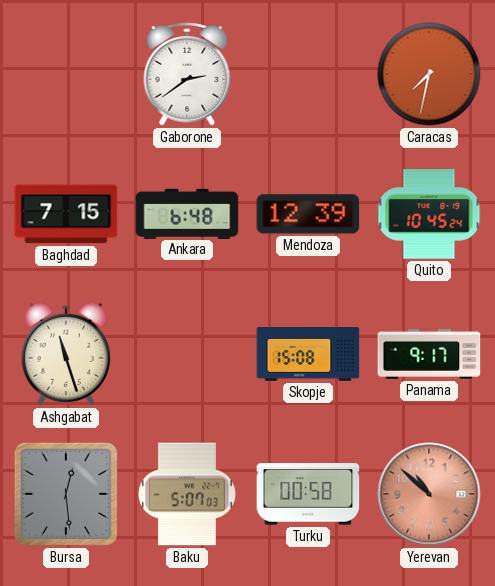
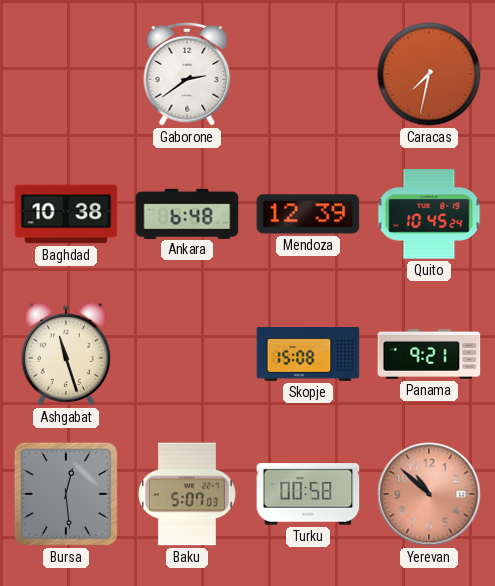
Baghdad: 7:15 -> 10:38
Panama: 9:17 -> 9:21
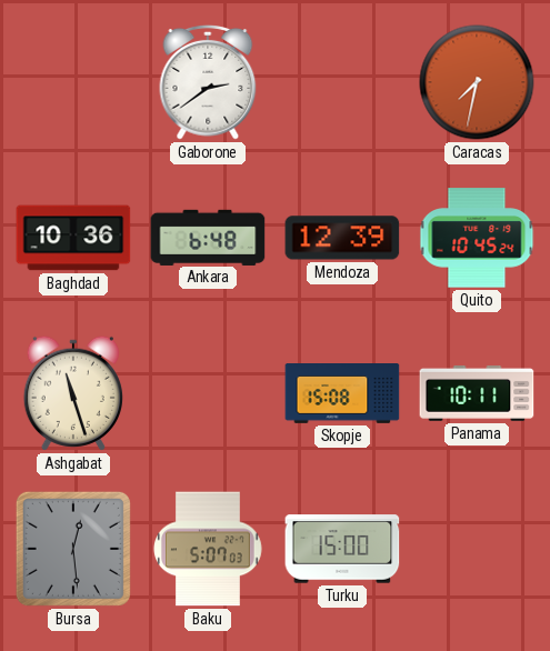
Baghdad: 10:38 -> 10:36
Panama: 9:21 -> 10:11
Turku: 00:58 -> 15:00
Yerevan: 10:52 -> none
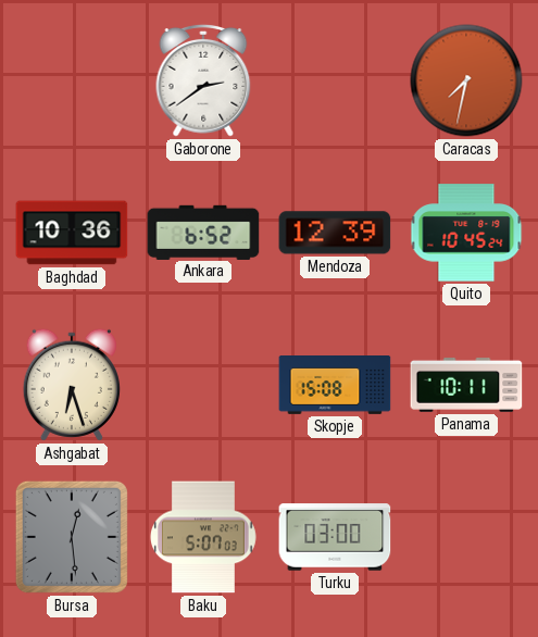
Ankara: 6:48 -> 6:52
Ashgabat: 11:27 -> 6:27
Turku: 15:00 -> 03:00
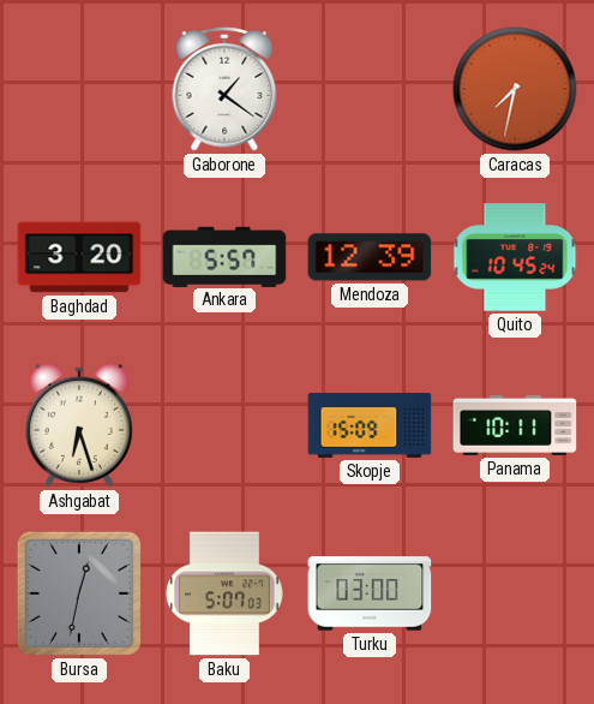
Gaborone: 2:39 -> 1:21
Baghdad: 10:36 -> 3:20
Ankara: 6:52 -> 5:57
Skopje: 15:08 -> 15:09
Bursa: 12:29 -> 12:32
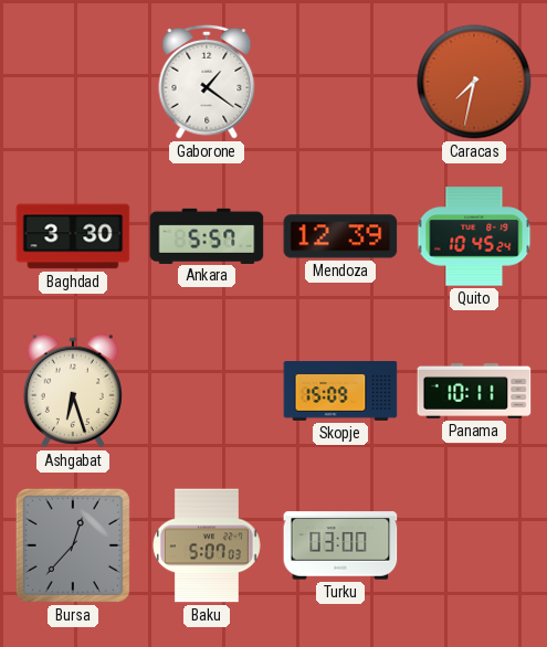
Baghdad: 3:20 -> 3:30
Bursa: 12:32 -> 12:37
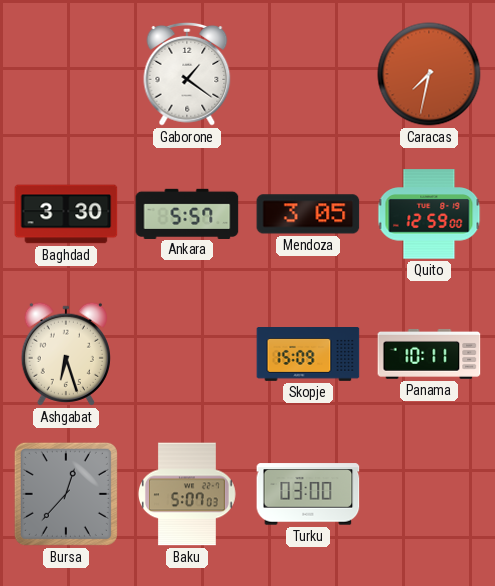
Mendoza: 12:39 -> 3:05
Quito: 10:45 -> 12:59
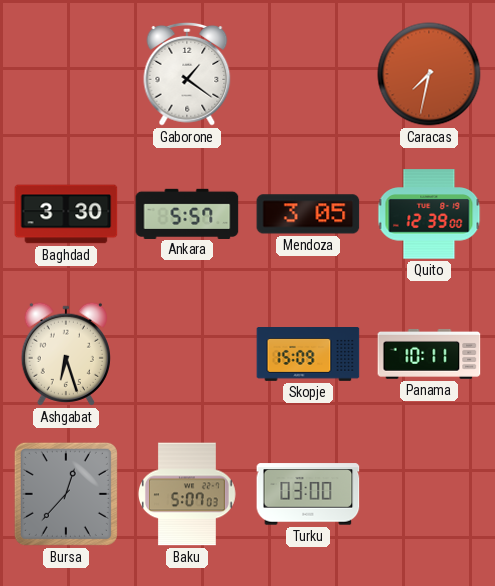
Quito: 12:59 -> 12:39
